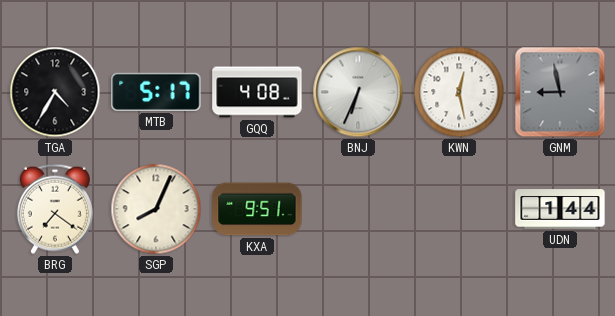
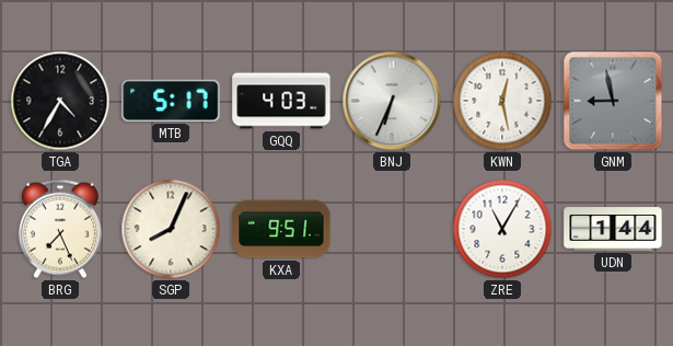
GQQ: 4:08 -> 4:03
BRG: 7:21 -> 7:26
ZRE: none -> 11:05
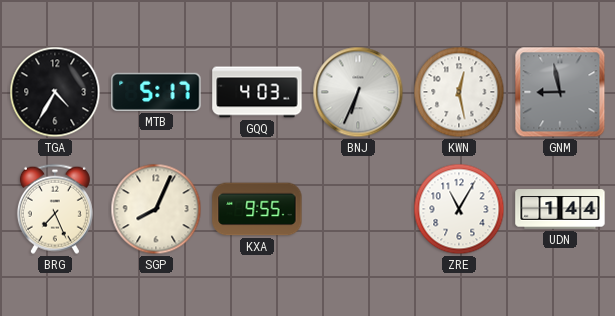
KXA: 9:51 -> 9:55
